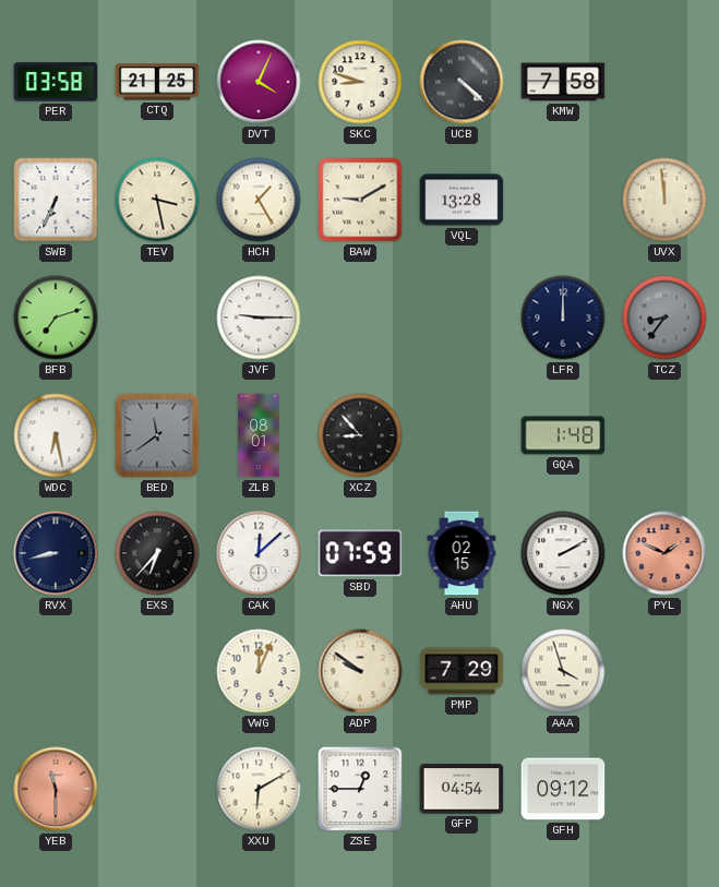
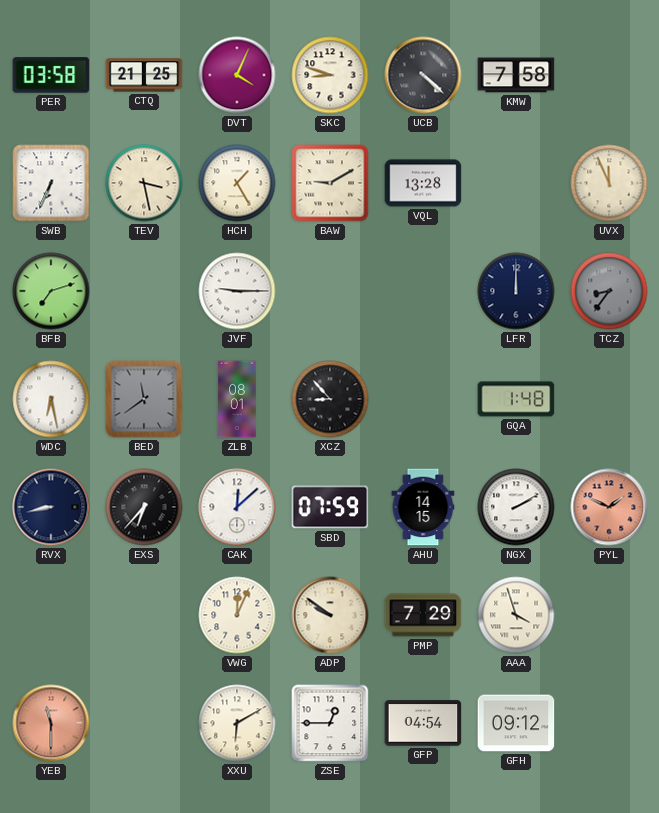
UVX: 11:59 -> 11:56
AHU: 02:15 -> 14:15
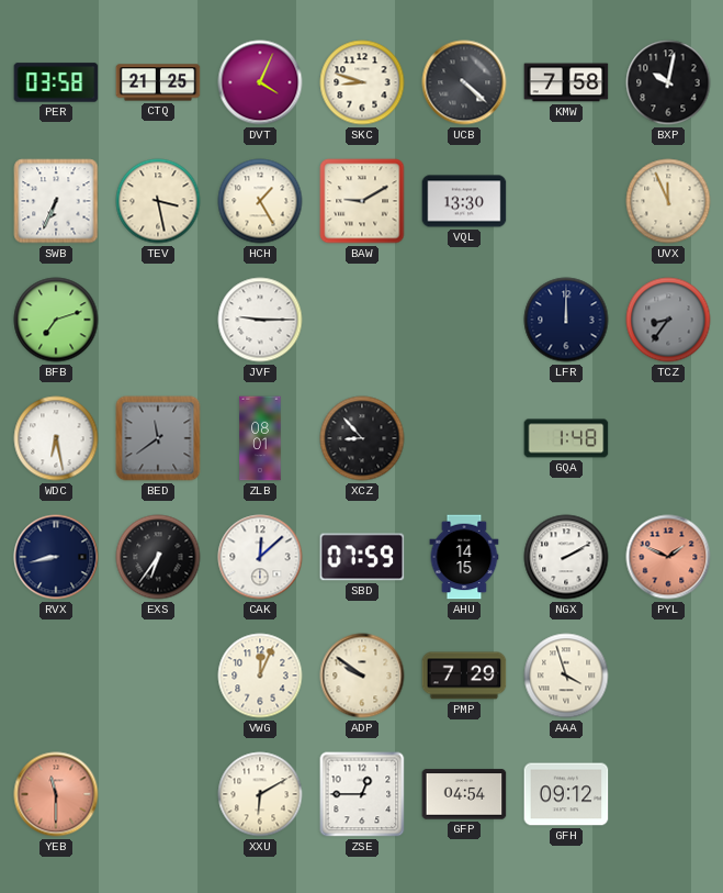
BXP: none -> 10:02
VQL: 13:28 -> 13:30
EXS: 6:37 -> 6:36
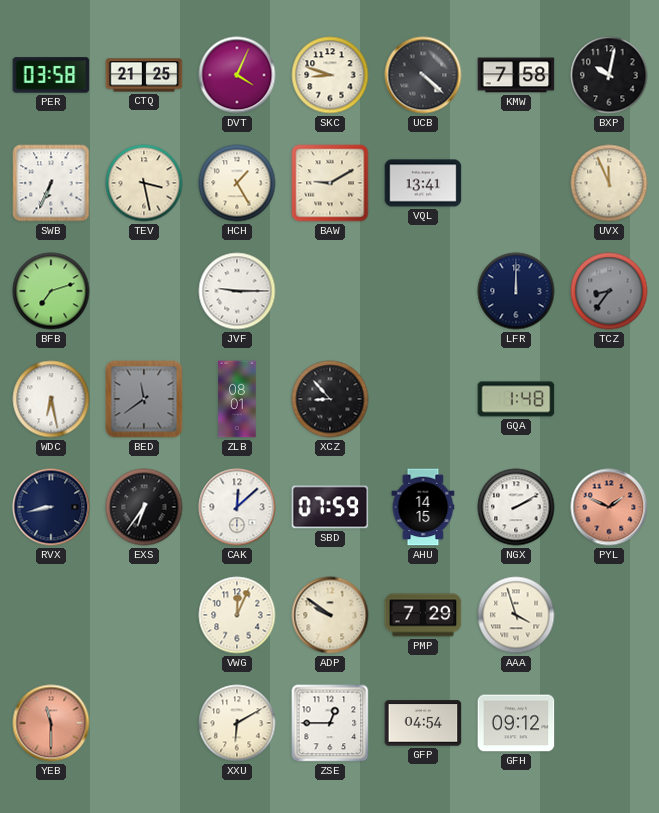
VQL: 13:30 -> 13:41
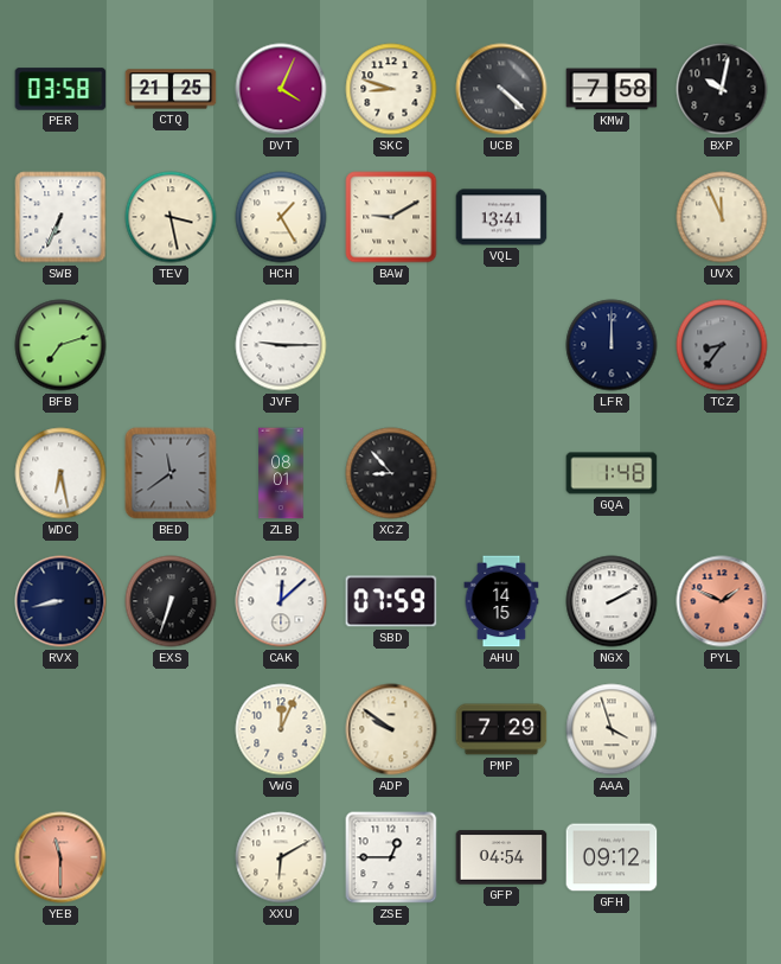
EXS: 6:36 -> 6:33
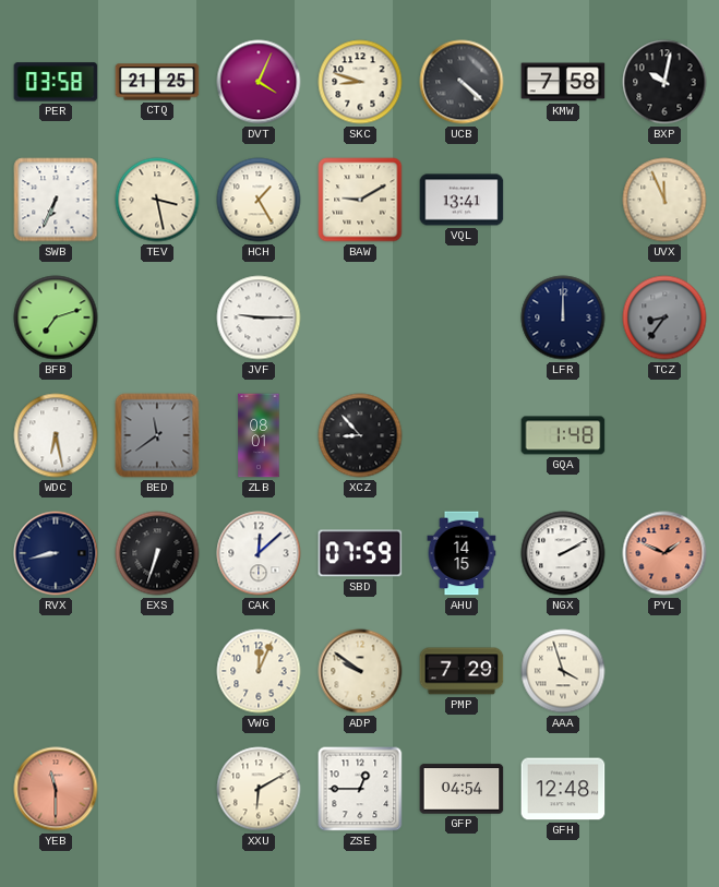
GFH: 09:12 -> 12:48
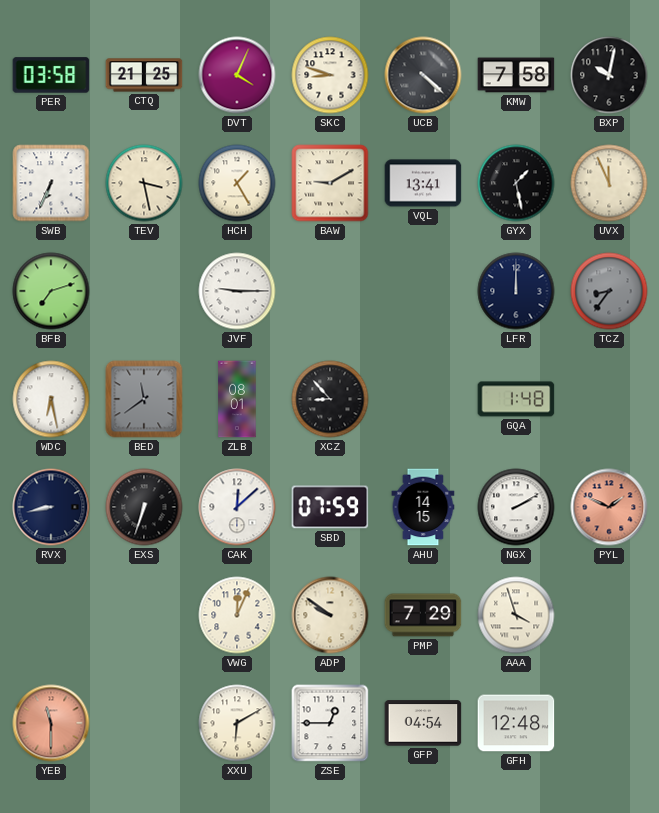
GYX: none -> 1:28
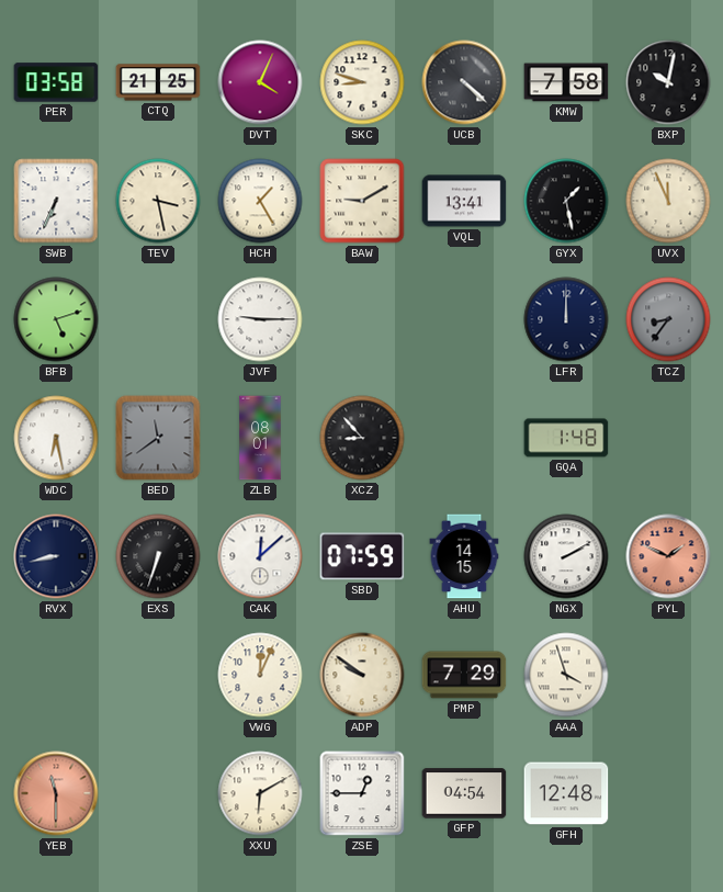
BFB: 7:12 -> 5:12
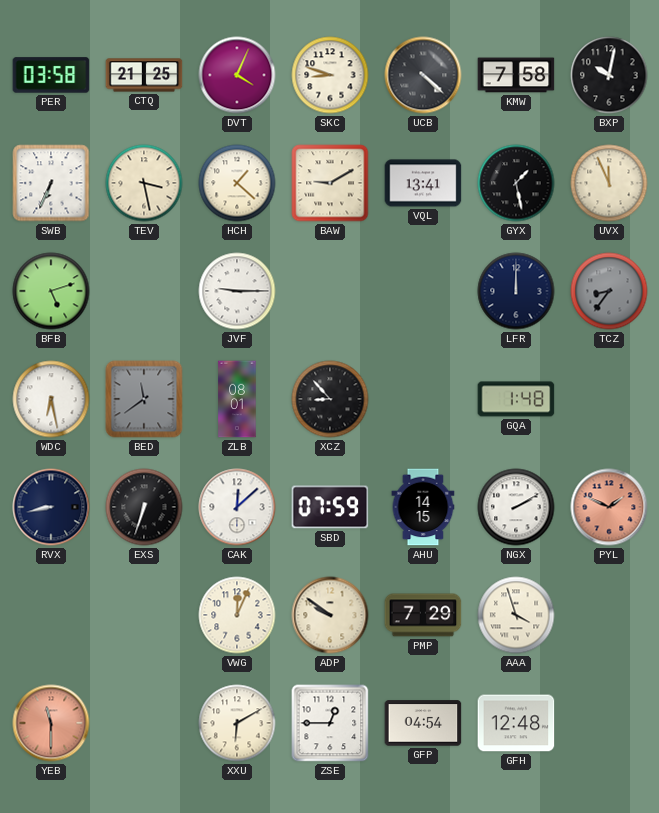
HCH: 1:25 -> 1:22
